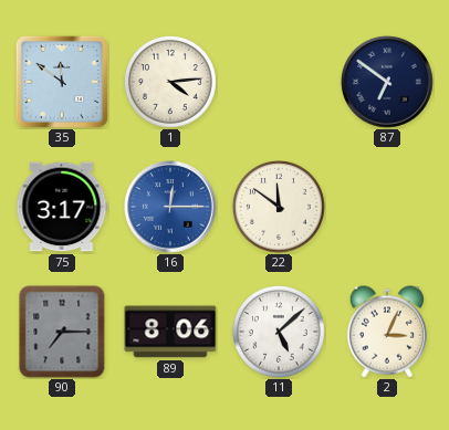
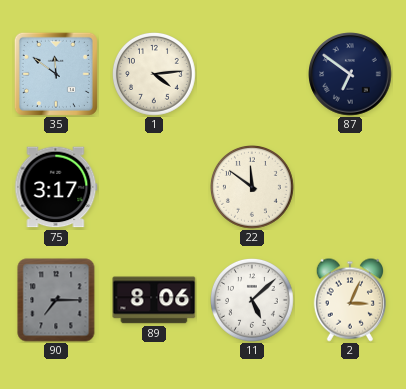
16: 12:15 -> none
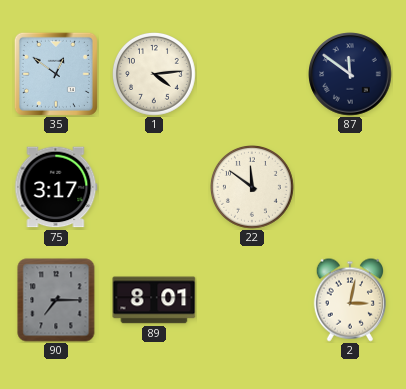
35: 11:51 -> 12:51
87: 6:51 -> 11:51
89: 8:06 -> 8:01
11: 5:08 -> none
2: 3:04 -> 3:02
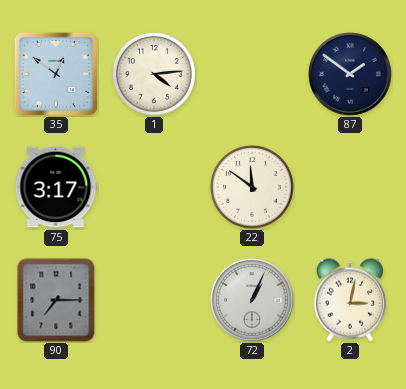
87: 11:51 -> 1:51
89: 8:01 -> none
72: none -> 1:04
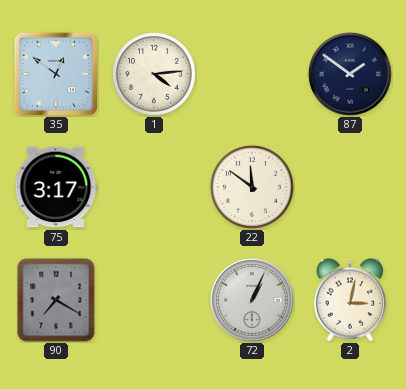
90: 7:15 -> 7:20
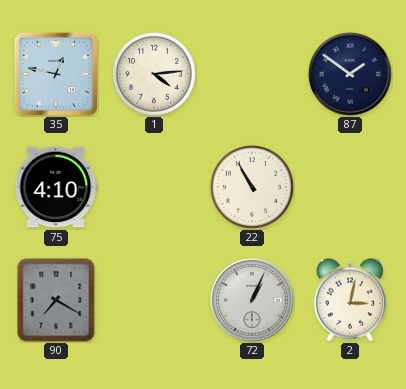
35: 12:51 -> 12:47
75: 3:17 -> 4:10
22: 11:51 -> 10:55
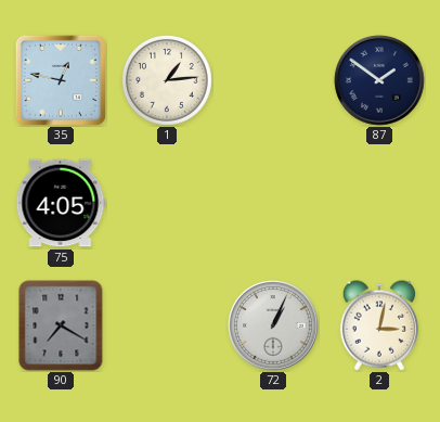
1: 4:14 -> 1:14
75: 4:10 -> 4:05
22: 10:55 -> none
